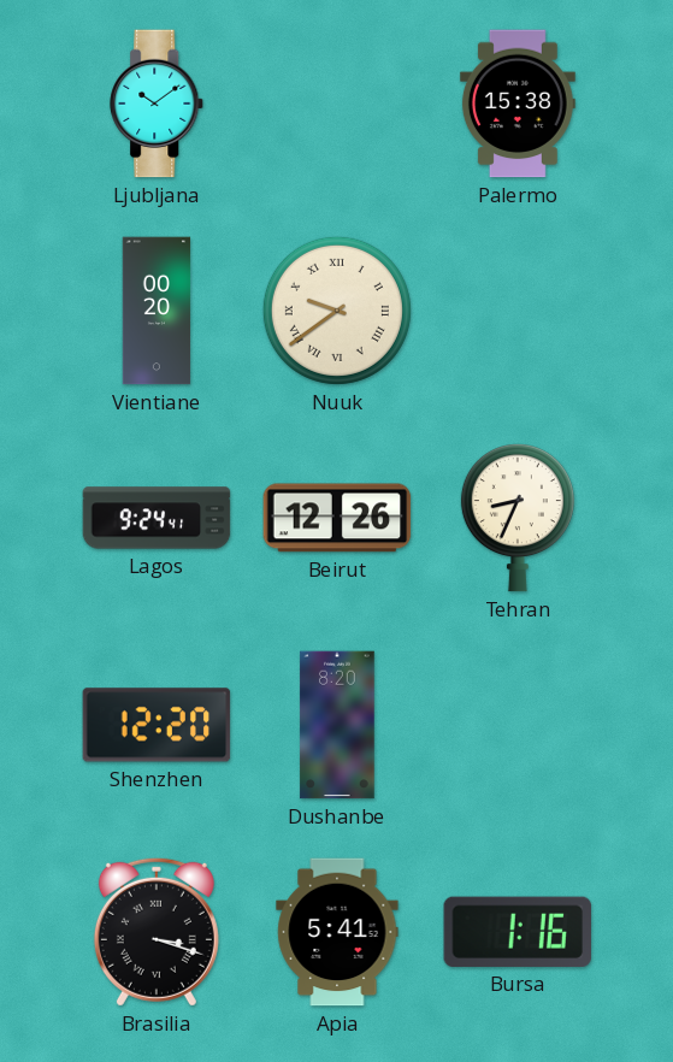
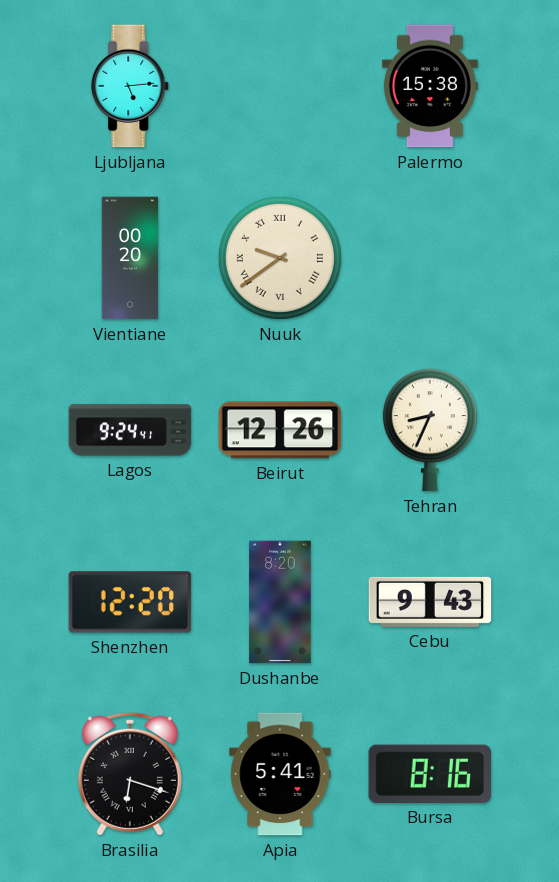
Ljubljana: 10:09 -> 5:14
Cebu: none -> 9:43
Brasilia: 3:18 -> 6:18
Bursa: 1:16 -> 8:16
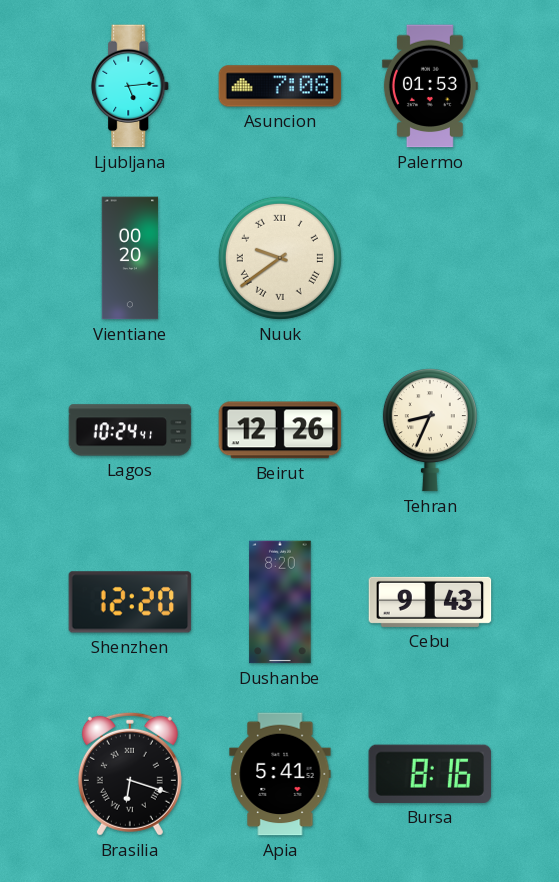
Asuncion: none -> 7:08
Palermo: 15:38 -> 01:53
Lagos: 9:24 -> 10:24
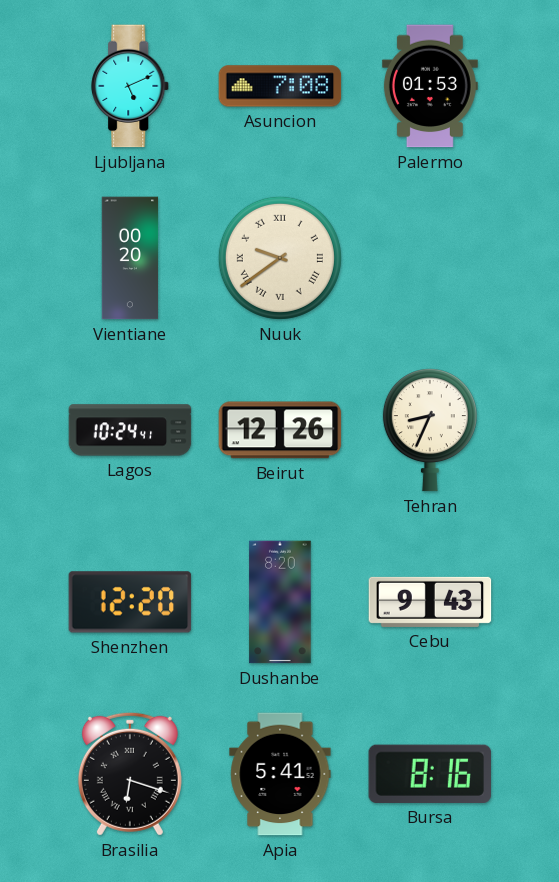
Ljubljana: 5:14 -> 5:11
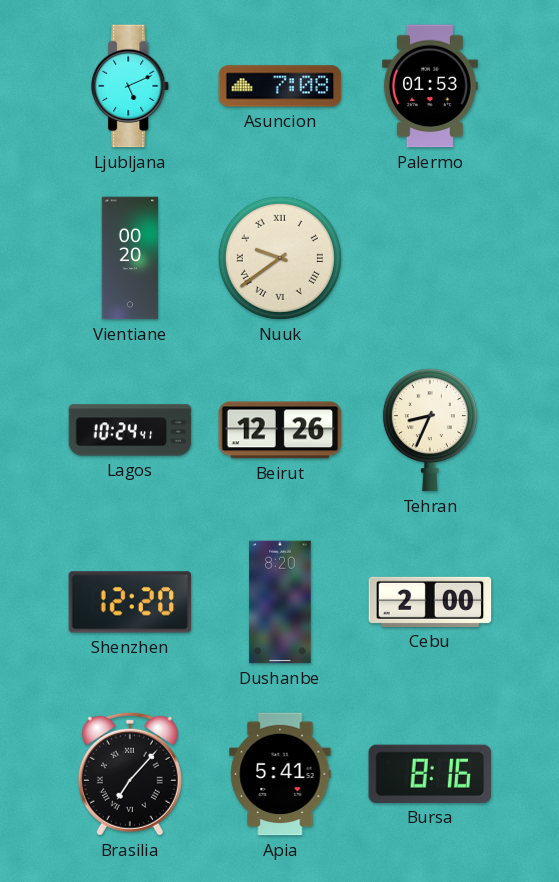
Cebu: 9:43 -> 2:00
Brasilia: 6:18 -> 7:07
